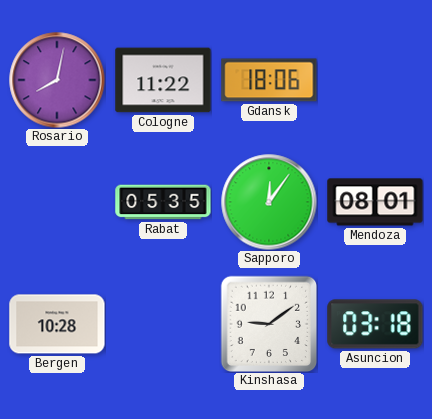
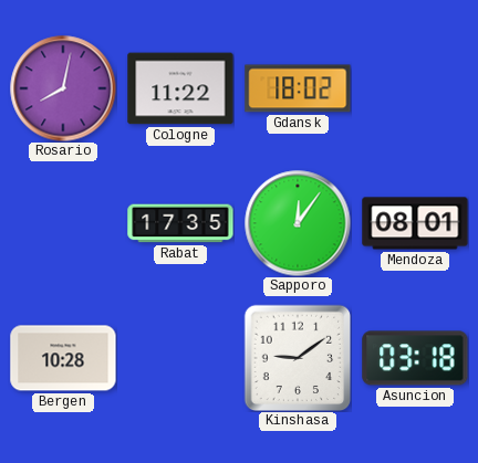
Gdansk: 18:06 -> 18:02
Rabat: 05:35 -> 17:35
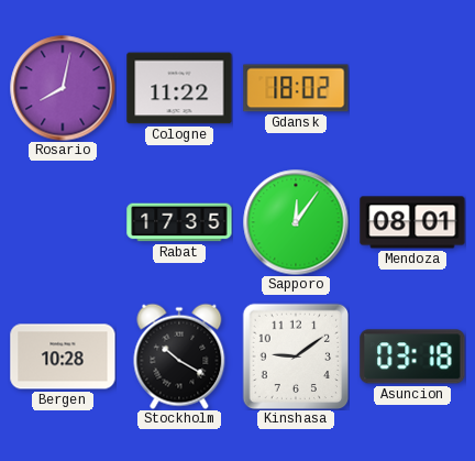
Stockholm: none -> 10:20
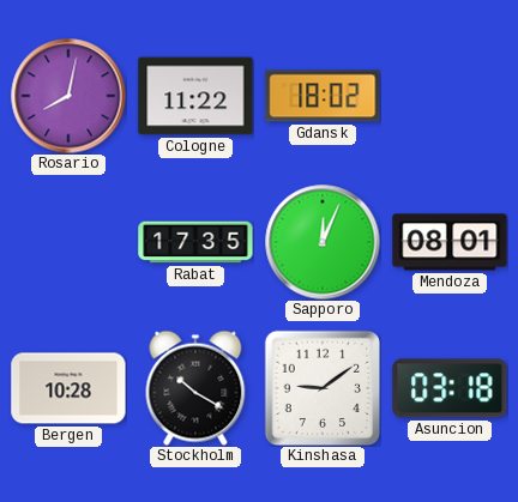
Sapporo: 12:06 -> 12:04
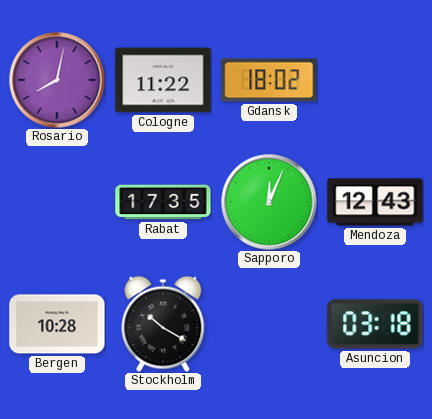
Mendoza: 08:01 -> 12:43
Kinshasa: 9:09 -> none
